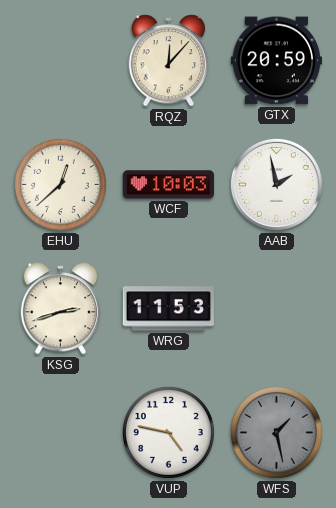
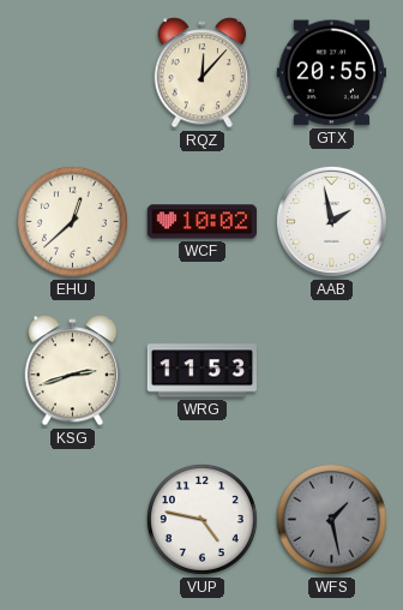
GTX: 20:59 -> 20:55
WCF: 10:03 -> 10:02
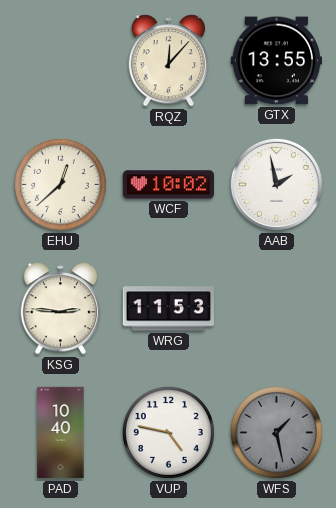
GTX: 20:55 -> 13:55
KSG: 2:42 -> 2:46
PAD: none -> 10:40
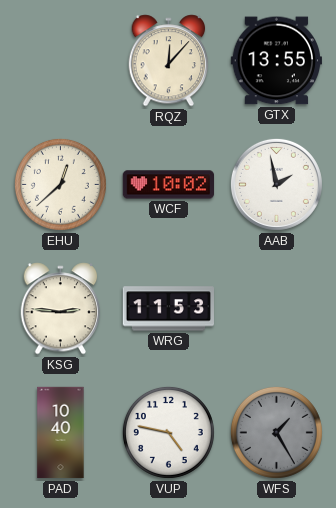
WFS: 1:28 -> 1:25
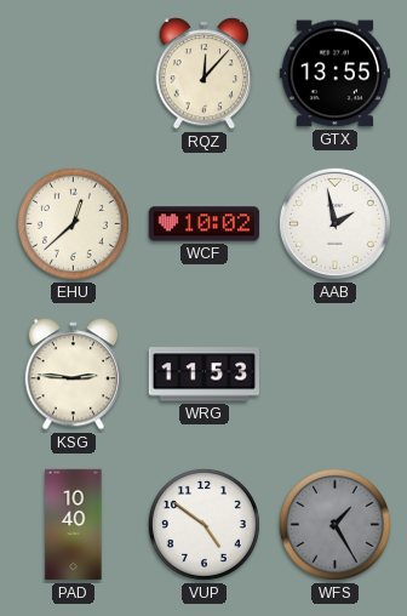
VUP: 4:47 -> 4:51
